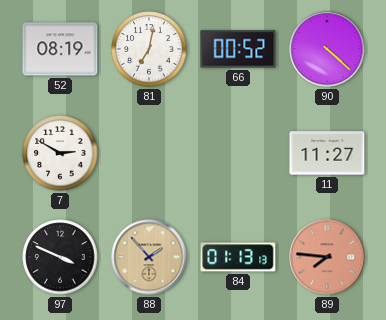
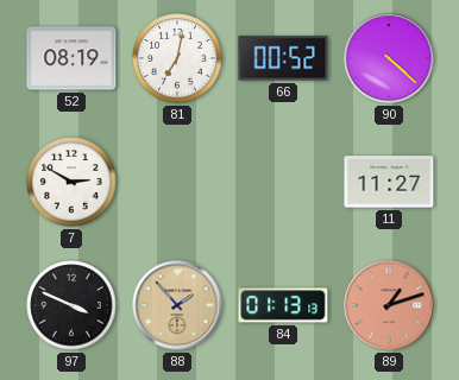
89: 7:46 -> 1:12
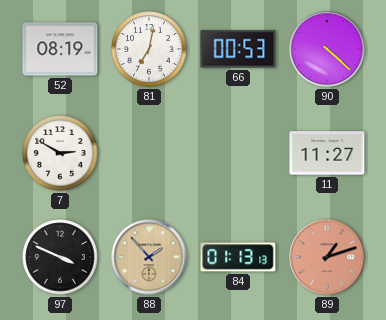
66: 00:52 -> 00:53
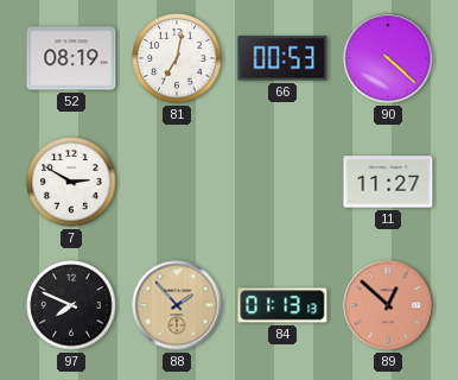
97: 3:49 -> 7:49
89: 1:12 -> 12:52
